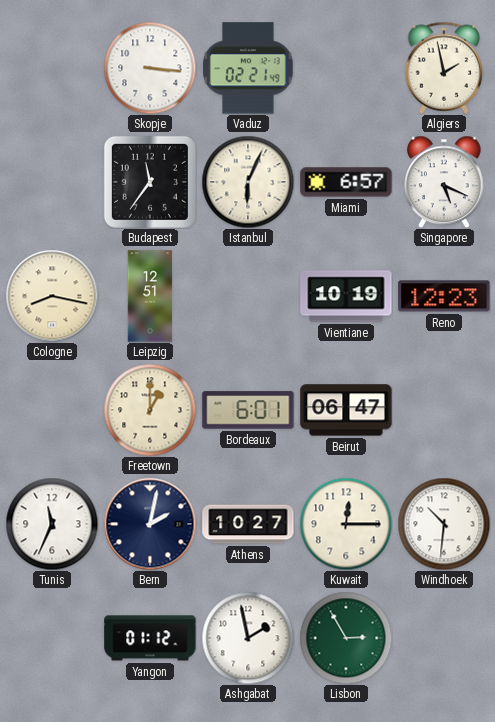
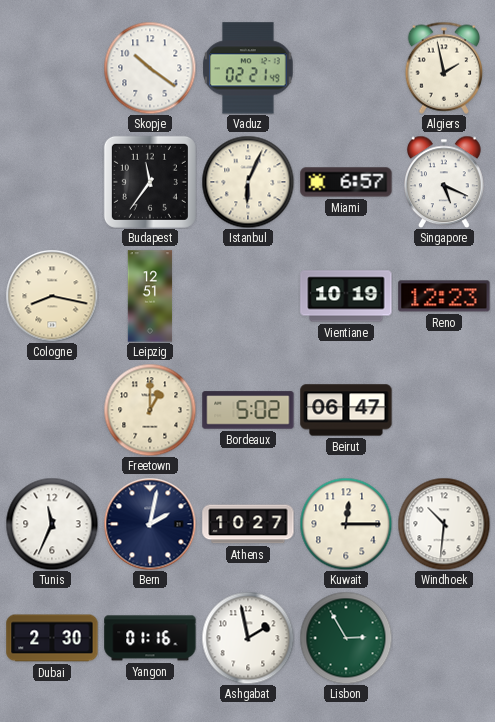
Skopje: 3:16 -> 10:21
Bordeaux: 6:01 -> 5:02
Dubai: none -> 2:30
Yangon: 01:12 -> 01:16
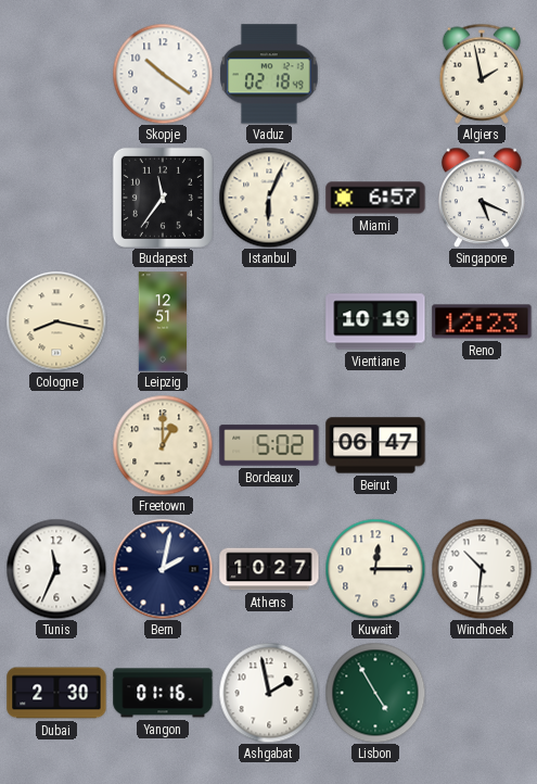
Vaduz: 02:21 -> 02:18
Lisbon: 2:55 -> 4:55
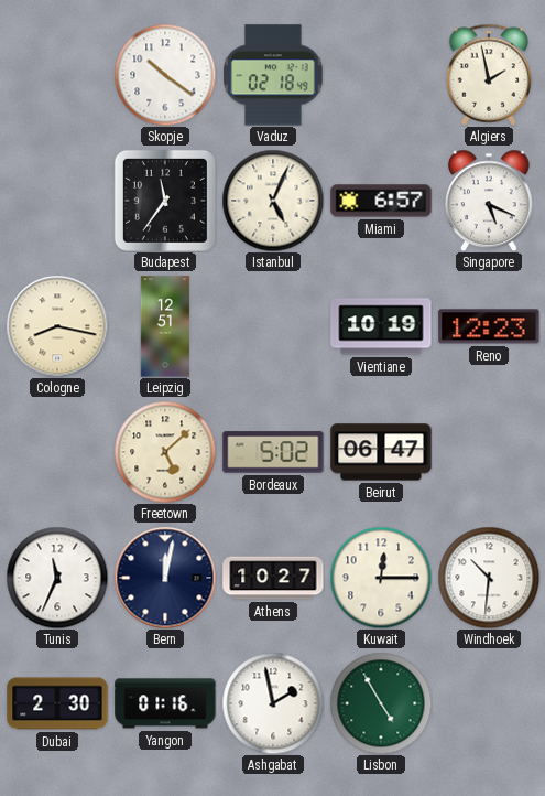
Istanbul: 6:04 -> 5:04
Freetown: 1:00 -> 5:08
Bern: 2:02 -> 12:02
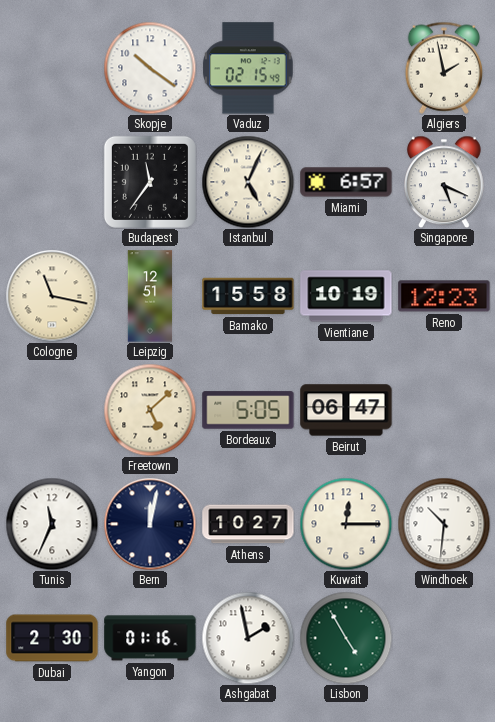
Vaduz: 02:18 -> 02:15
Cologne: 8:17 -> 11:17
Bamako: none -> 15:58
Bordeaux: 5:02 -> 5:05
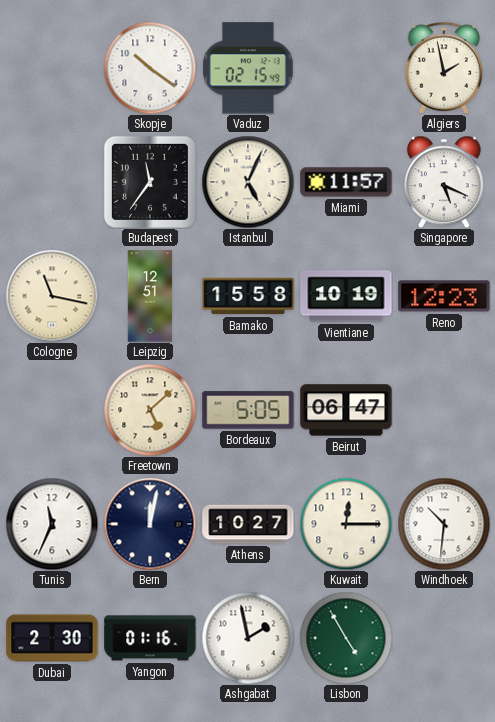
Miami: 6:57 -> 11:57
